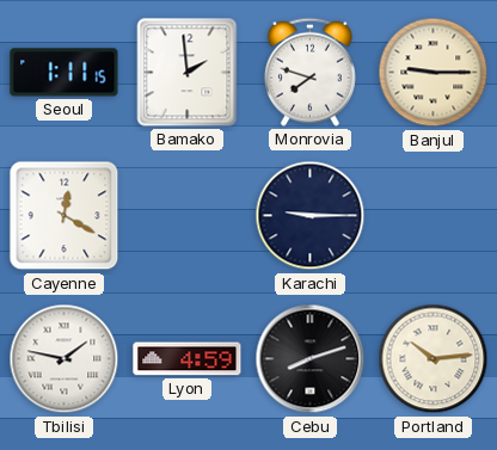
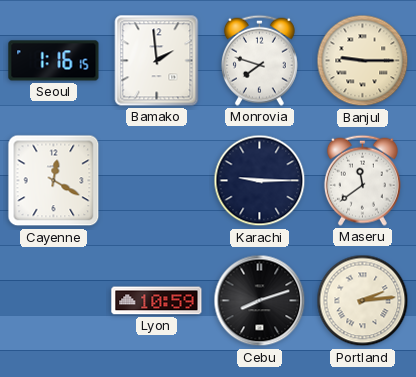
Seoul: 1:11 -> 1:16
Maseru: none -> 11:39
Tbilisi: 1:47 -> none
Lyon: 4:59 -> 10:59
Portland: 10:14 -> 2:14
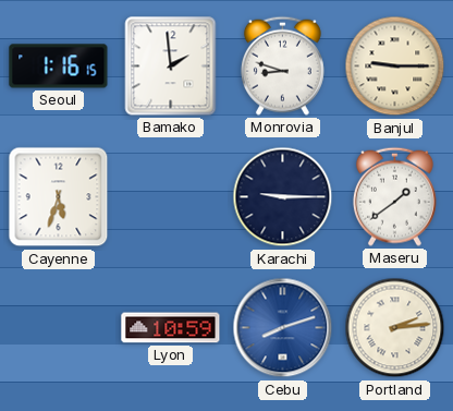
Monrovia: 7:48 -> 8:48
Cayenne: 12:20 -> 5:33
Maseru: 11:39 -> 1:39
Cebu dial: black -> blue
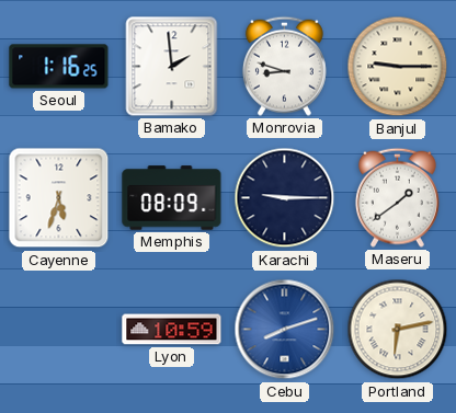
Seoul: 1:16:15 -> 1:16:25
Memphis: none -> 08:09
Portland: 2:14 -> 6:13
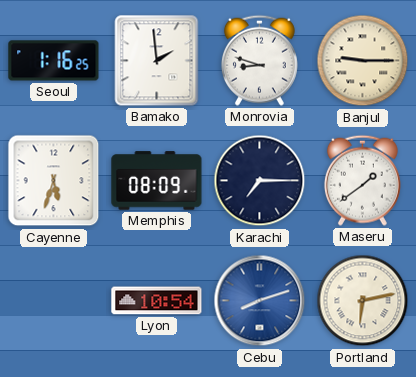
Karachi: 9:15 -> 7:15
Lyon: 10:59 -> 10:54
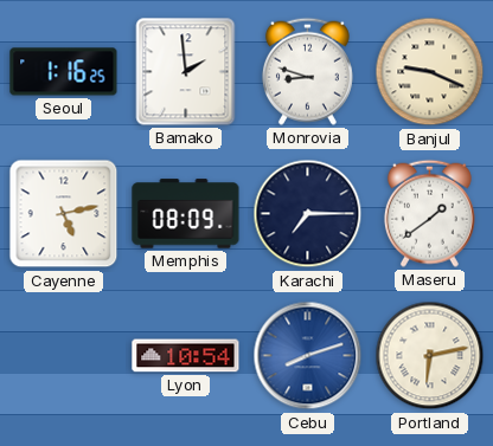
Banjul: 9:15 -> 9:19
Cayenne: 5:33 -> 5:13
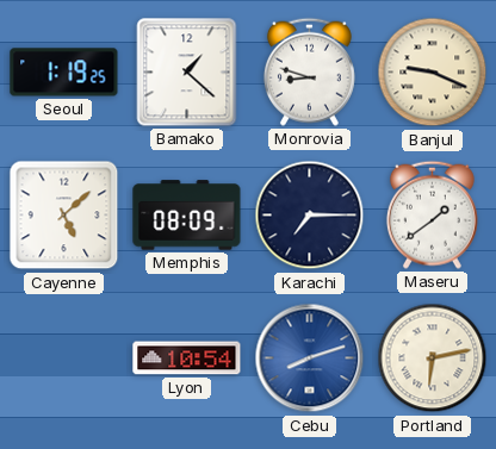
Seoul: 1:16 -> 1:19
Bamako: 1:59 -> 1:22
Cayenne: 5:13 -> 5:08
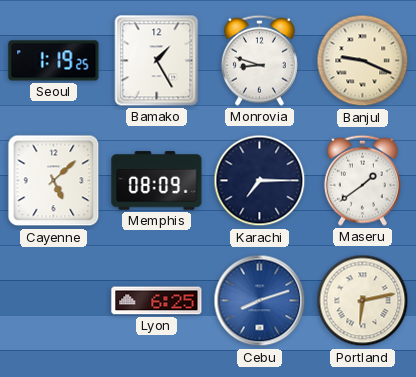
Bamako: 1:22 -> 1:25
Lyon: 10:54 -> 6:25
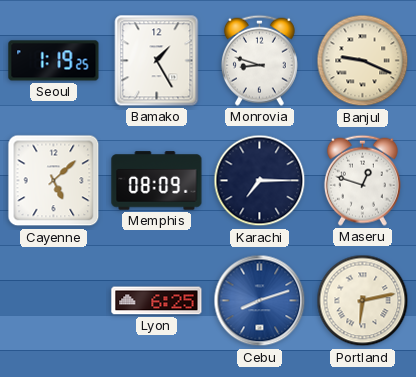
Maseru: 1:39 -> 12:48
